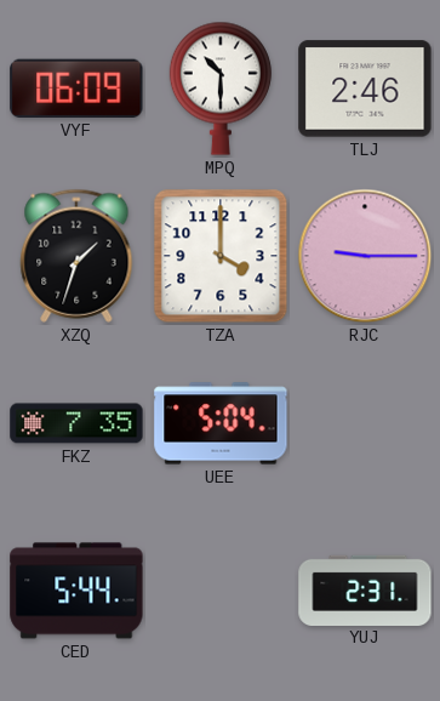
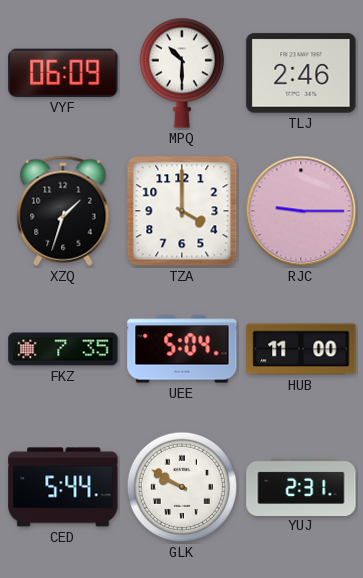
HUB: none -> 11:00
GLK: none -> 9:50
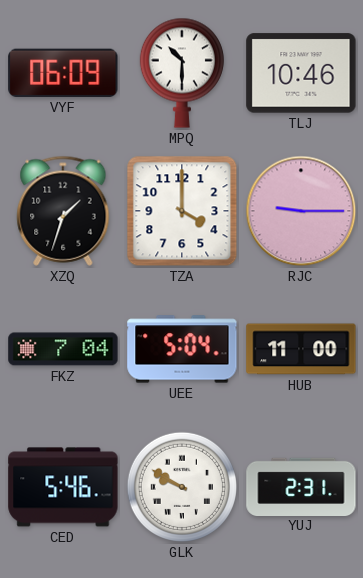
TLJ: 2:46 -> 10:46
FKZ: 7:35 -> 7:04
CED: 5:44 -> 5:46
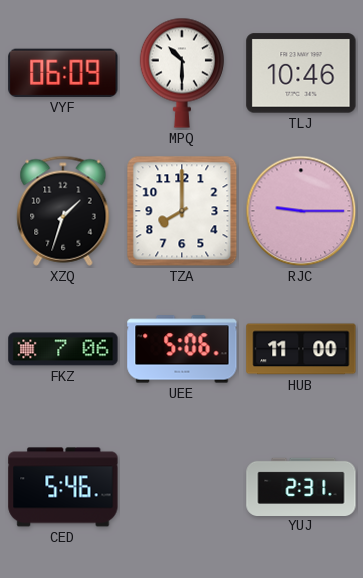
TZA: 4:00 -> 8:00
FKZ: 7:04 -> 7:06
UEE: 5:04 -> 5:06
GLK: 9:50 -> none
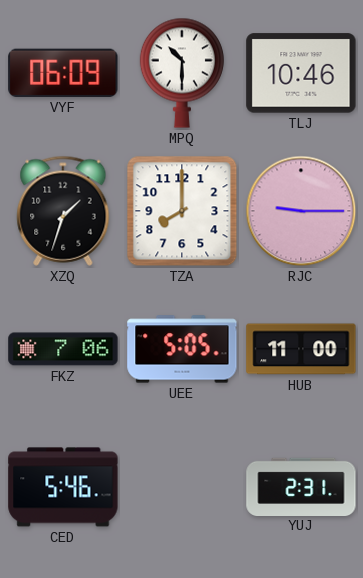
UEE: 5:06 -> 5:05
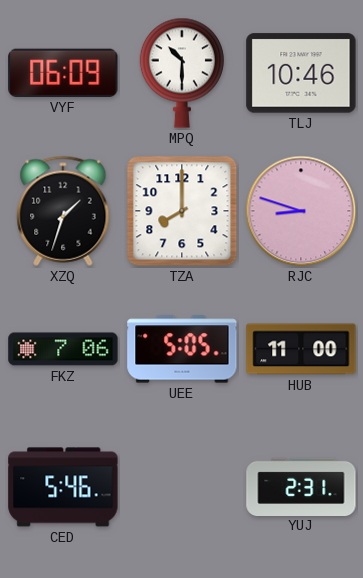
RJC: 9:15 -> 8:48
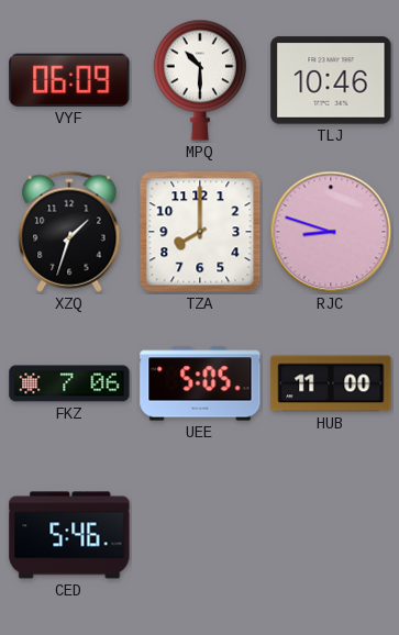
YUJ: 2:31 -> none
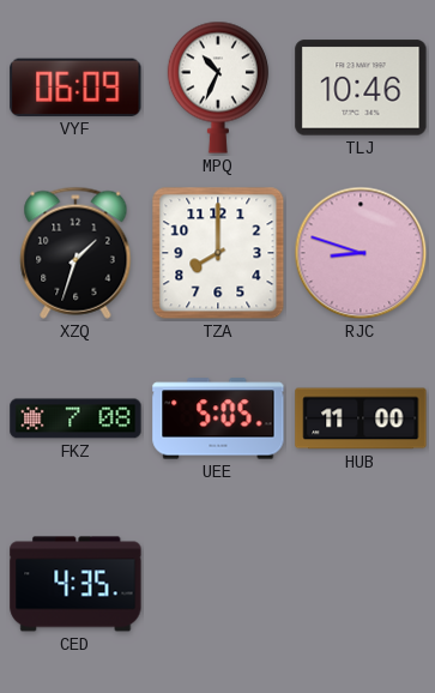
MPQ: 10:30 -> 10:34
FKZ: 7:06 -> 7:08
CED: 5:46 -> 4:35
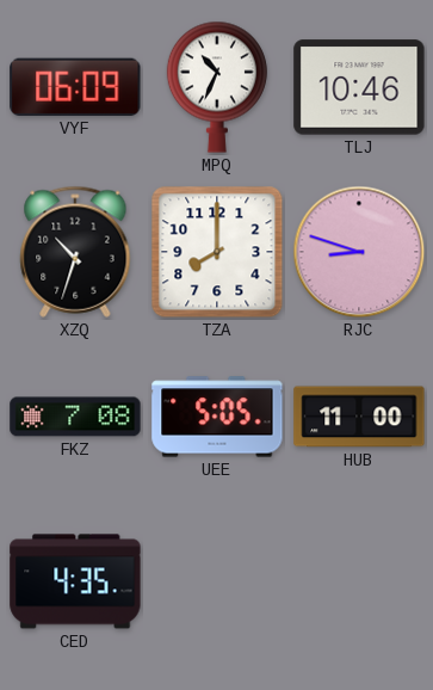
XZQ: 1:33 -> 10:33
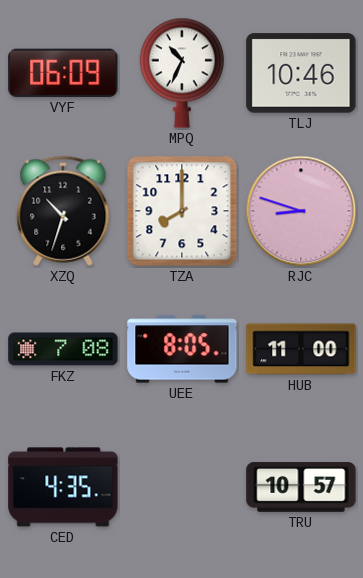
UEE: 5:05 -> 8:05
TRU: none -> 10:57
